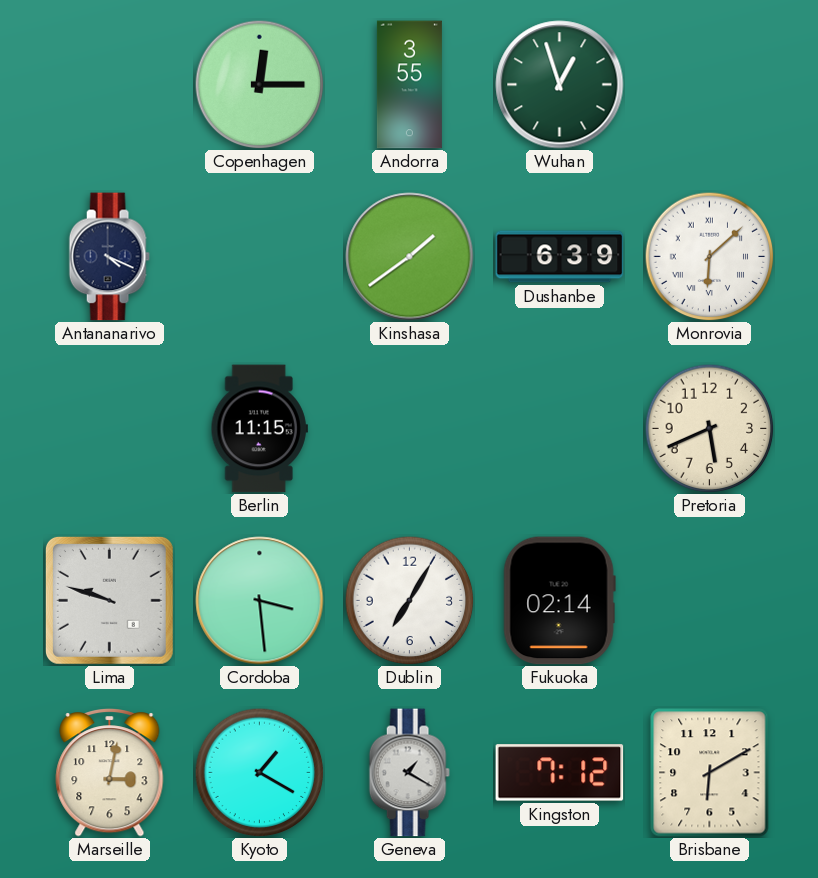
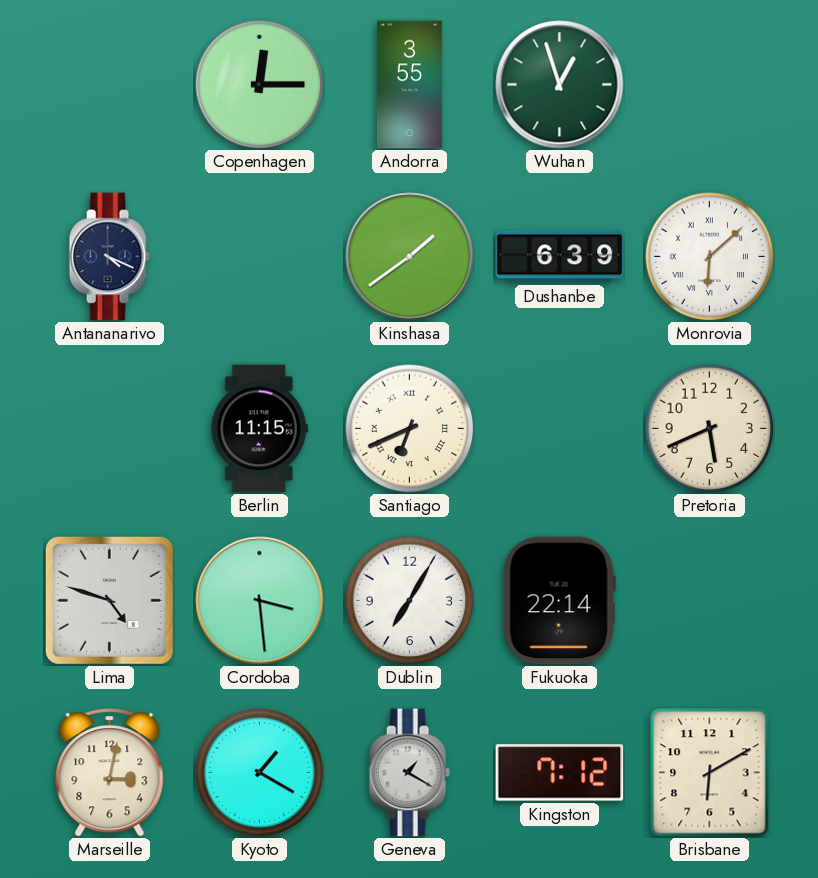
Santiago: none -> 6:41
Lima: 9:48 -> 4:48
Fukuoka: 02:14 -> 22:14
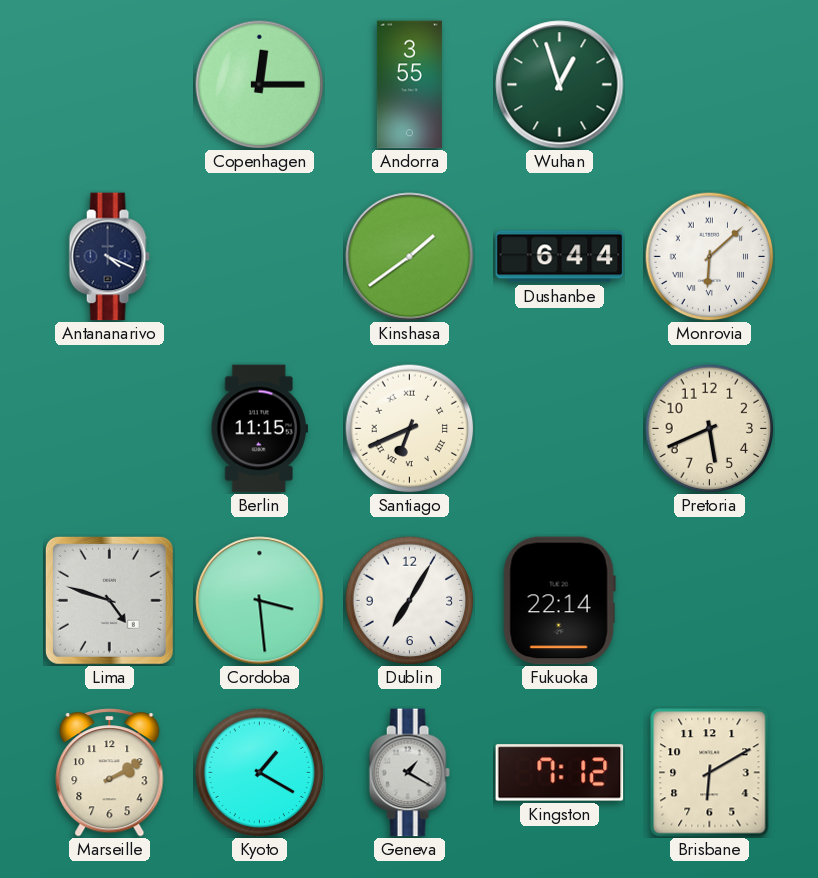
Dushanbe: 6:39 -> 6:44
Marseille: 3:02 -> 2:10
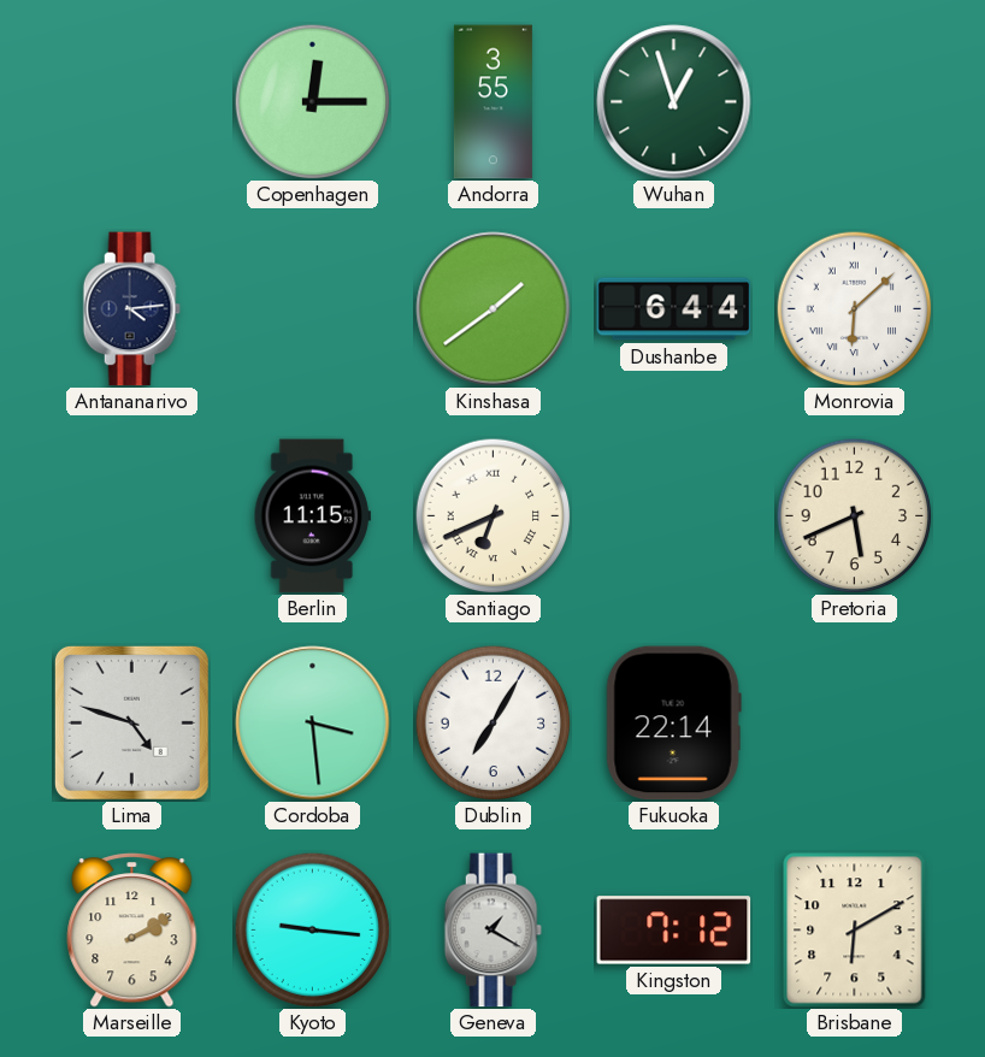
Antananarivo: 4:19 -> 4:14
Kyoto: 1:20 -> 9:16
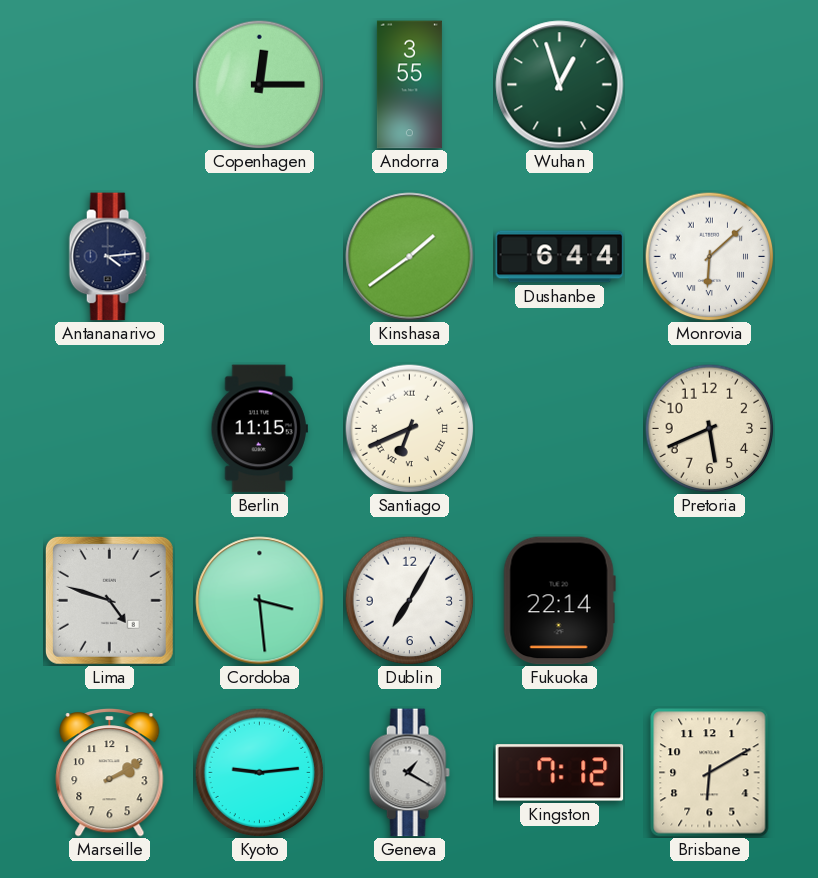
Kyoto: 9:16 -> 9:14
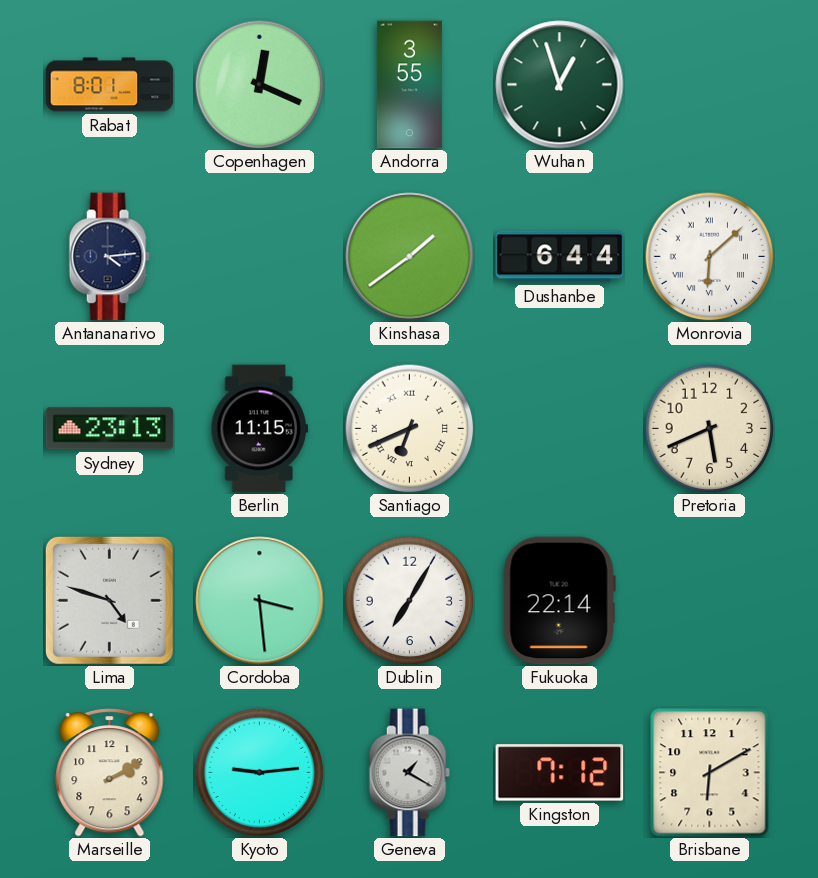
Rabat: none -> 8:01
Copenhagen: 12:15 -> 12:19
Sydney: none -> 23:13
